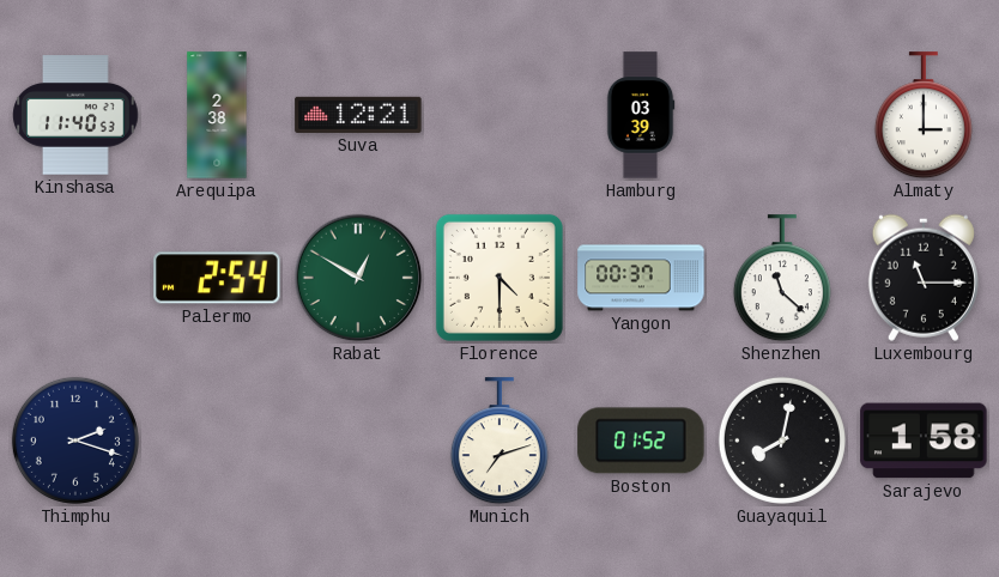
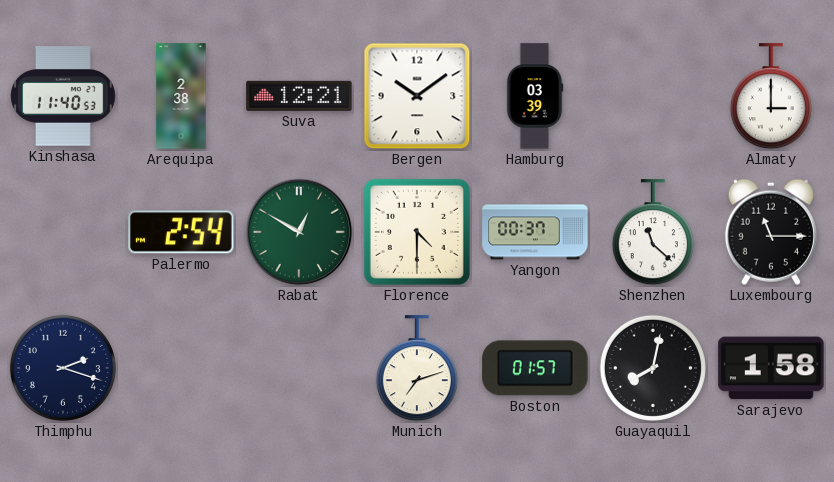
Bergen: none -> 10:09
Boston: 01:52 -> 01:57
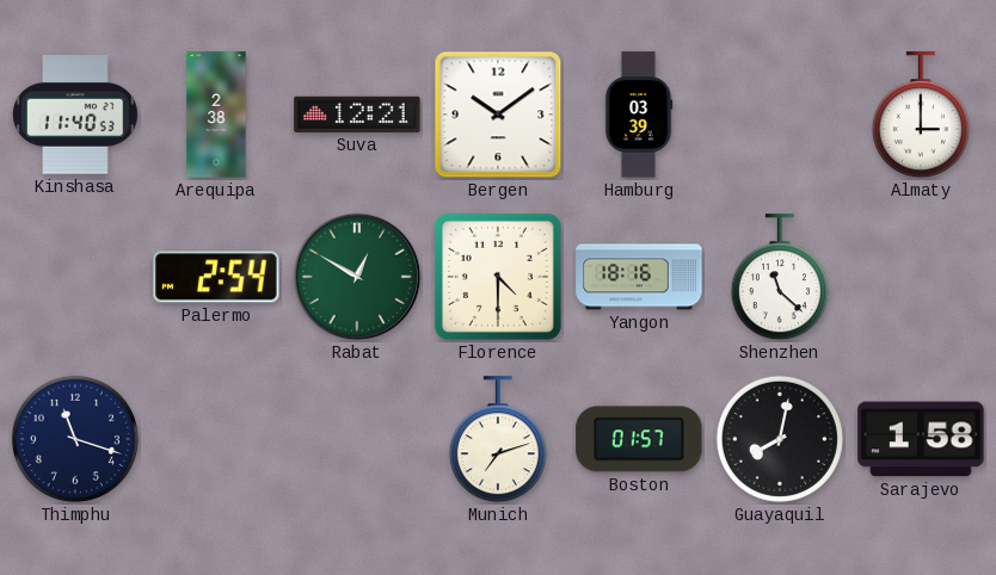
Yangon: 00:37 -> 18:16
Luxembourg: 11:15 -> none
Thimphu: 2:18 -> 11:18
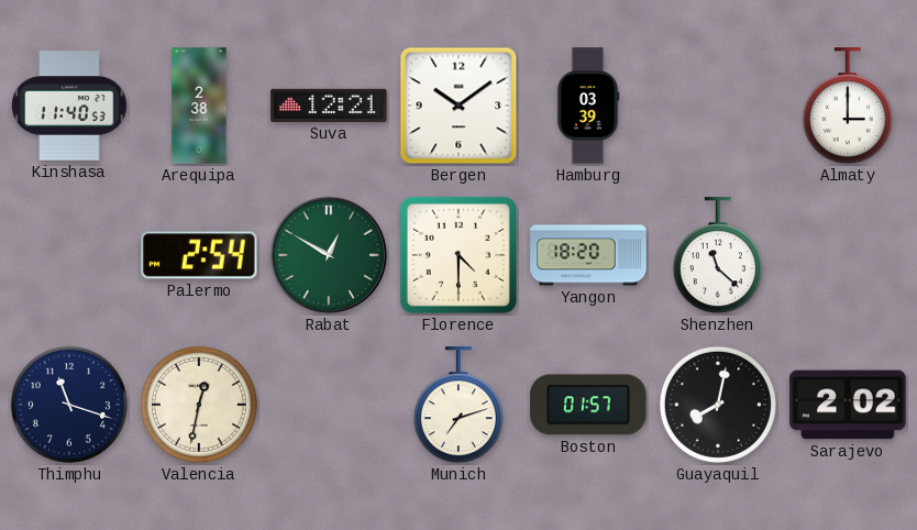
Yangon: 18:16 -> 18:20
Valencia: none -> 12:32
Sarajevo: 1:58 -> 2:02
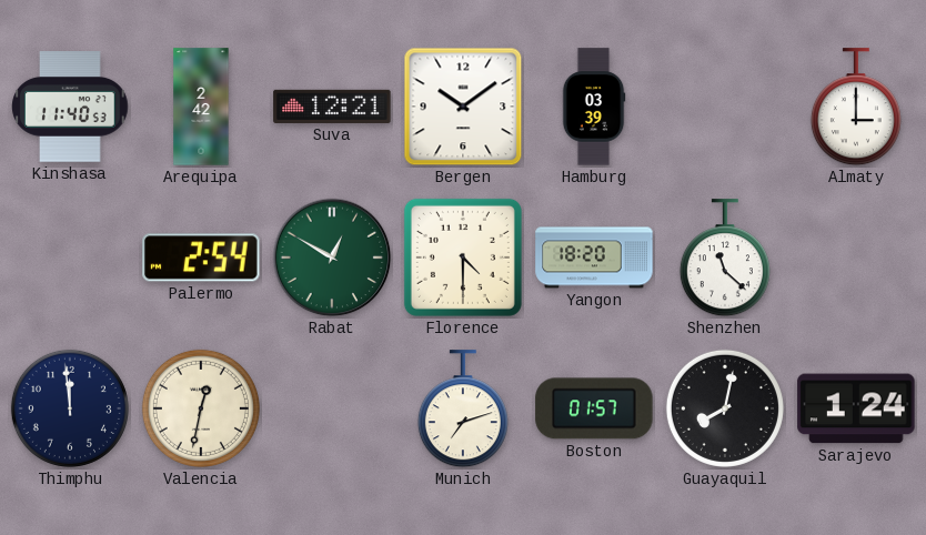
Arequipa: 2:38 -> 2:42
Thimphu: 11:18 -> 11:59
Sarajevo: 2:02 -> 1:24
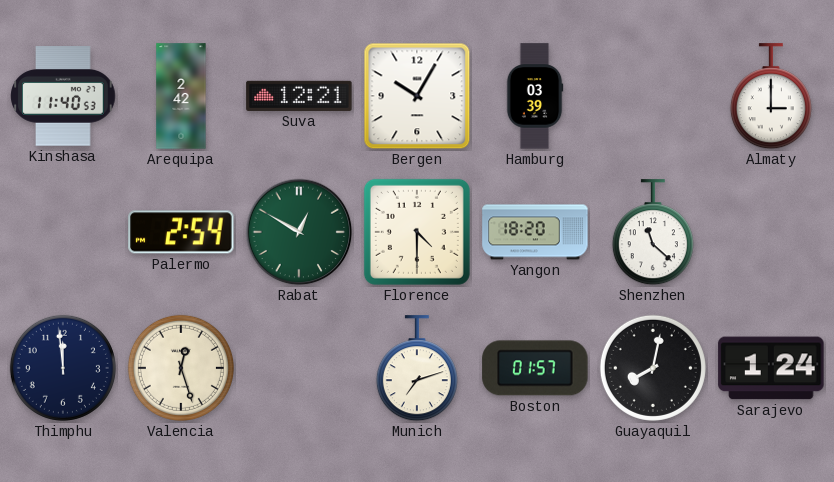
Bergen: 10:09 -> 10:05
Valencia: 12:32 -> 12:27
